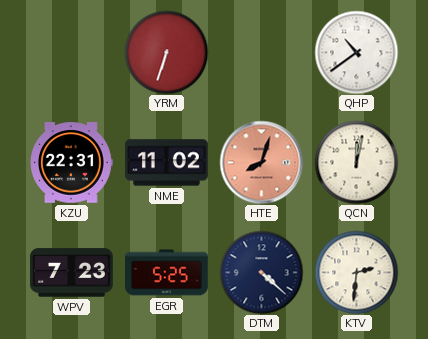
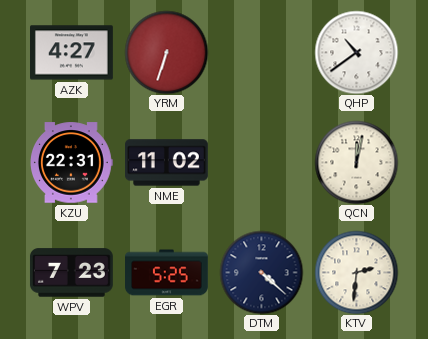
AZK: none -> 4:27
HTE: 8:03 -> none
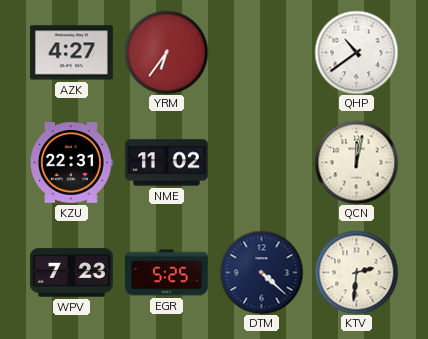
YRM: 6:33 -> 6:36
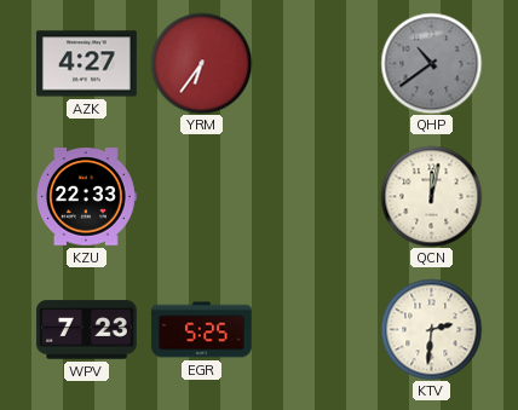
QHP dial: white -> grey
KZU: 22:31 -> 22:33
NME: 11:02 -> none
DTM: 4:22 -> none
